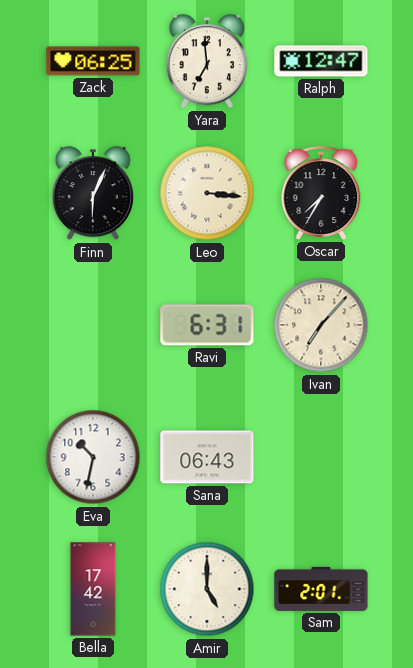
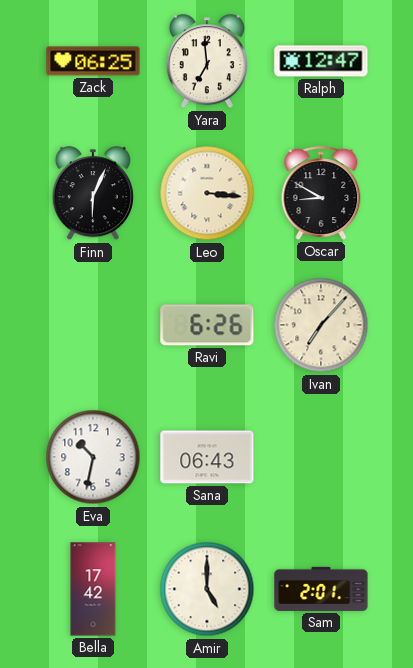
Oscar: 7:35 -> 8:50
Ravi: 6:31 -> 6:26
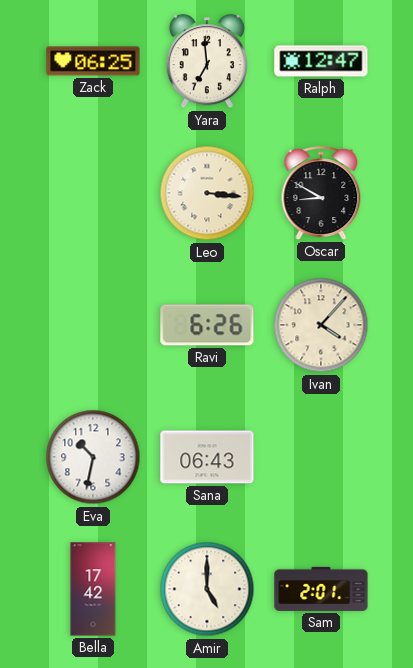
Finn: 6:04 -> none
Ivan: 7:07 -> 4:07
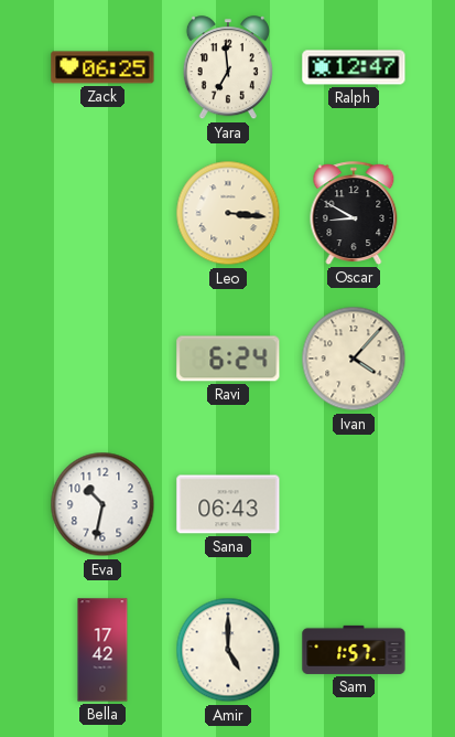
Ravi: 6:26 -> 6:24
Sam: 2:01 -> 1:57
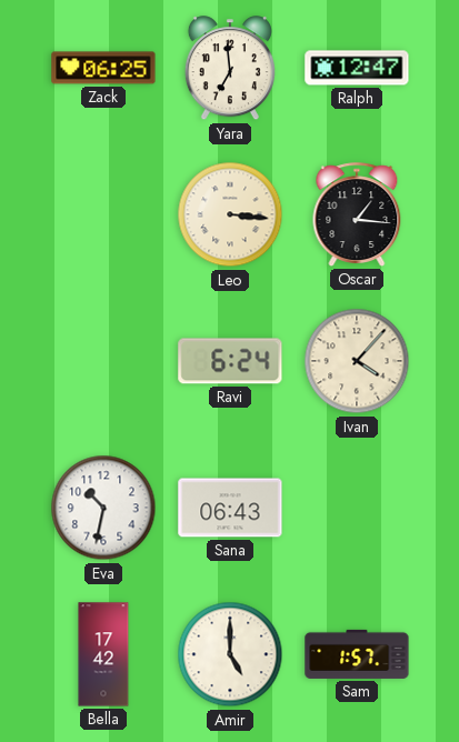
Oscar: 8:50 -> 1:16
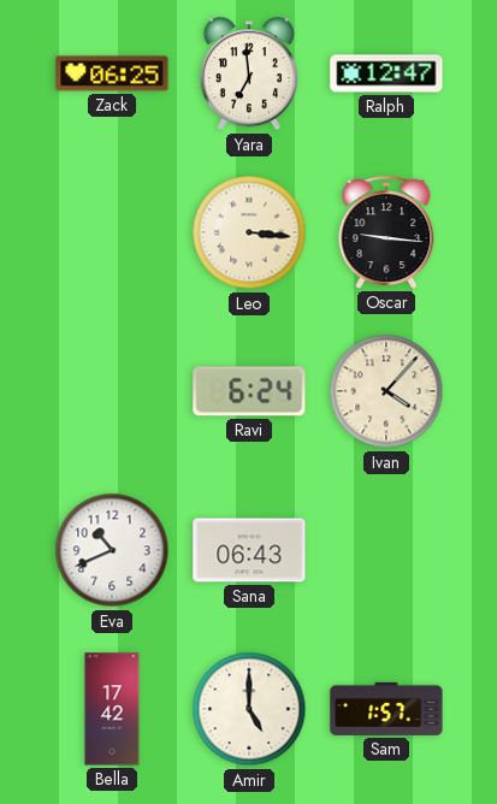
Oscar: 1:16 -> 9:16
Eva: 10:32 -> 10:41
